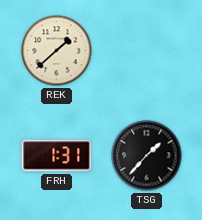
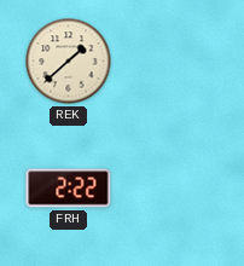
FRH: 1:31 -> 2:22
TSG: 1:37 -> none
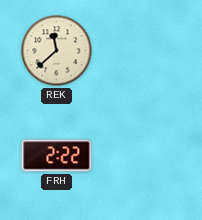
REK: 1:38 -> 11:38
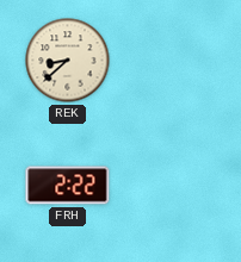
REK: 11:38 -> 8:38
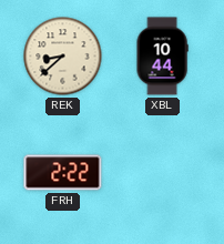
XBL: none -> 10:44
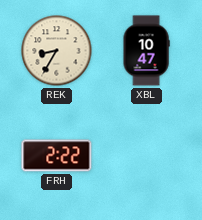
REK: 8:38 -> 8:35
XBL: 10:44 -> 10:47
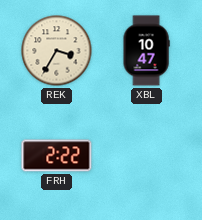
REK: 8:35 -> 3:35
